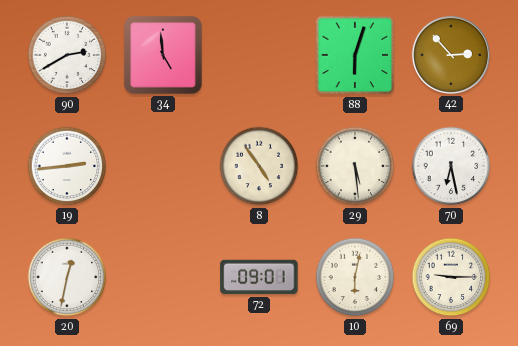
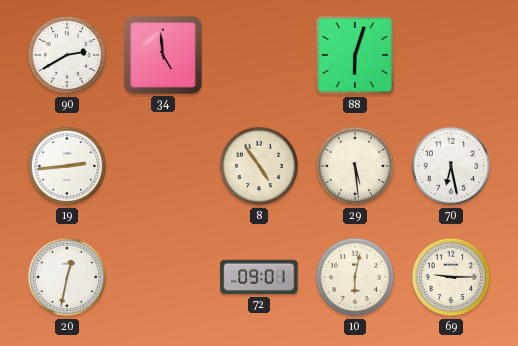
42: 2:53 -> none
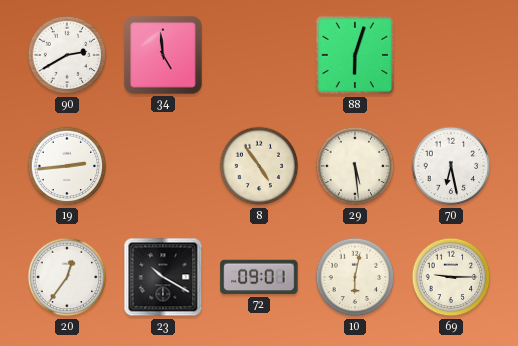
20: 12:32 -> 12:36
23: none -> 10:20
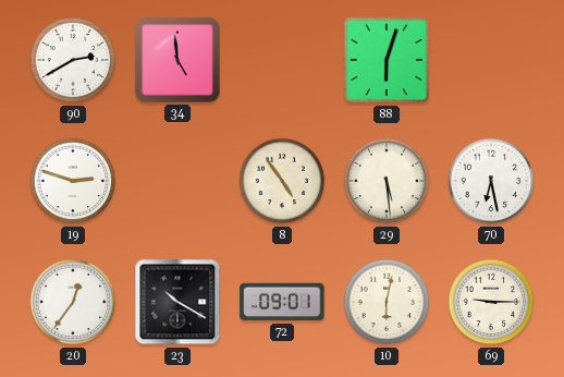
19: 2:44 -> 2:48
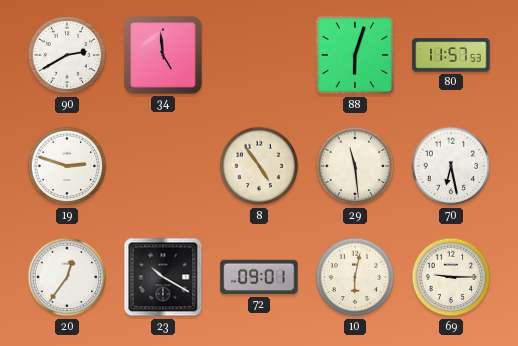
80: none -> 11:57
29: 5:29 -> 11:29
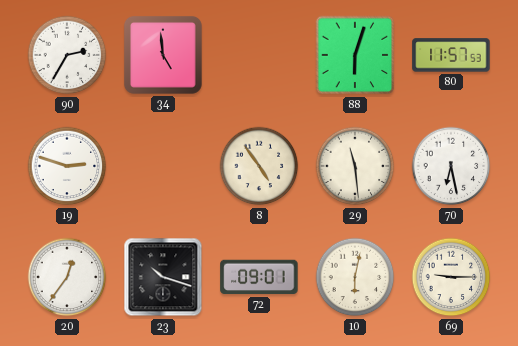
90: 2:40 -> 2:35
23: 10:20 -> 10:18
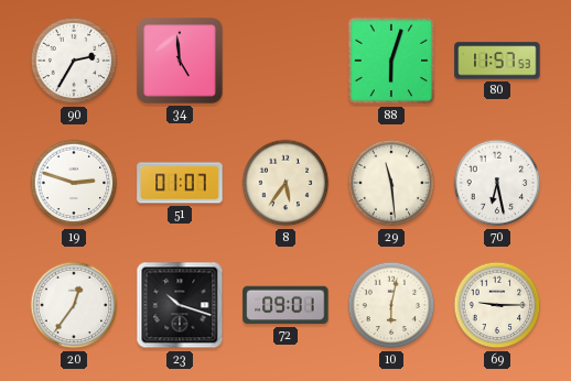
51: none -> 01:07
8: 4:54 -> 5:36
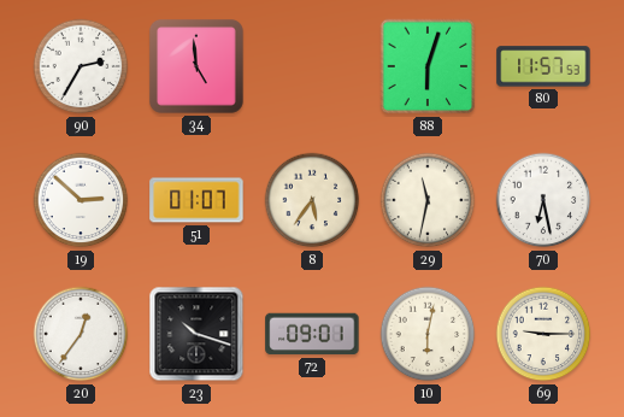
19: 2:48 -> 2:52
29: 11:29 -> 11:32
